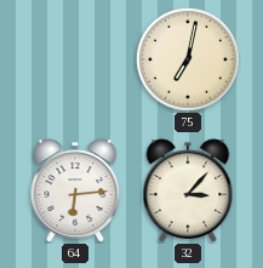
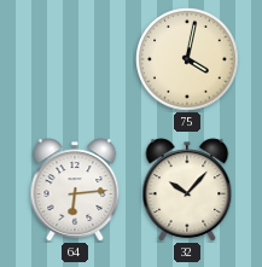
75: 7:02 -> 4:02
32: 3:07 -> 10:07
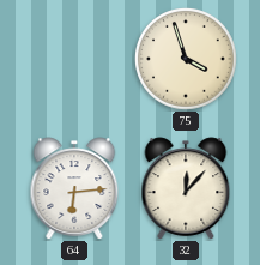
75: 4:02 -> 3:57
32: 10:07 -> 12:07
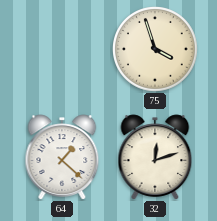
64: 6:14 -> 1:22
32: 12:07 -> 12:12
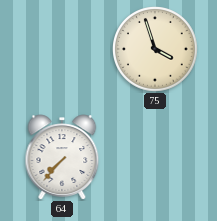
64: 1:22 -> 7:37
32: 12:12 -> none
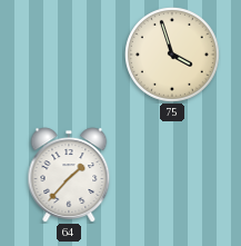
64: 7:37 -> 1:37
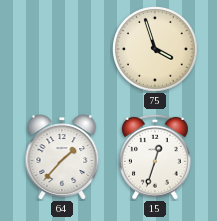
15: none -> 12:33
